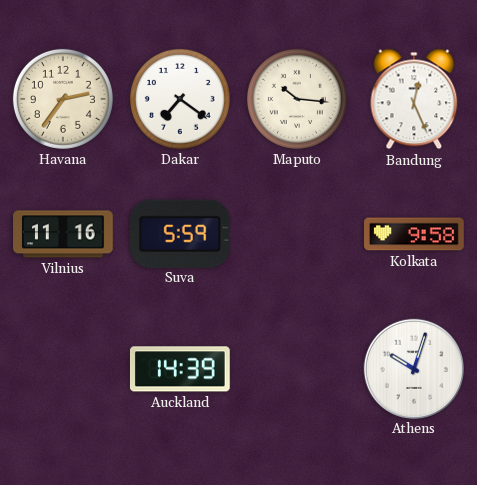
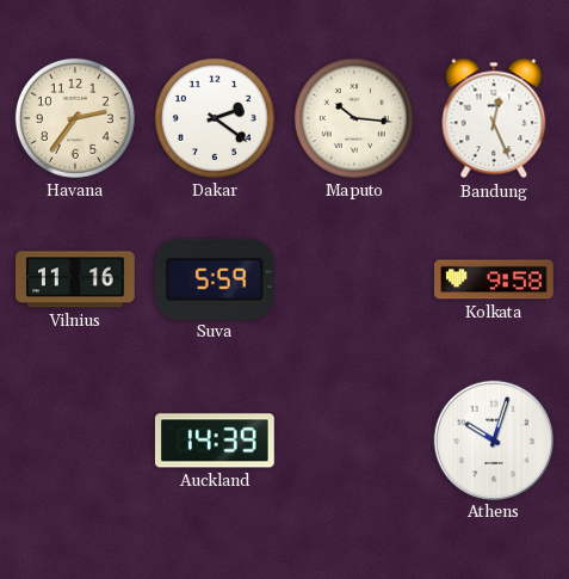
Dakar: 7:21 -> 2:21
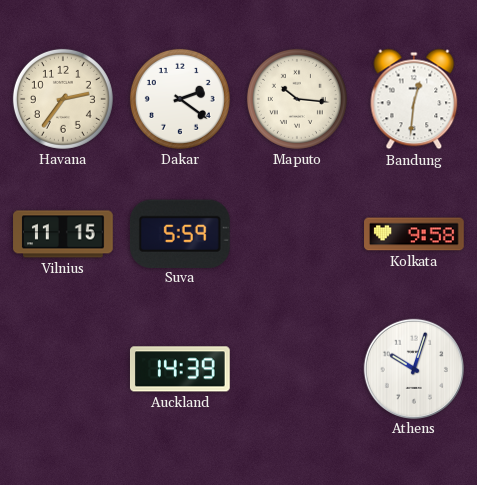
Bandung: 12:26 -> 12:31
Vilnius: 11:16 -> 11:15
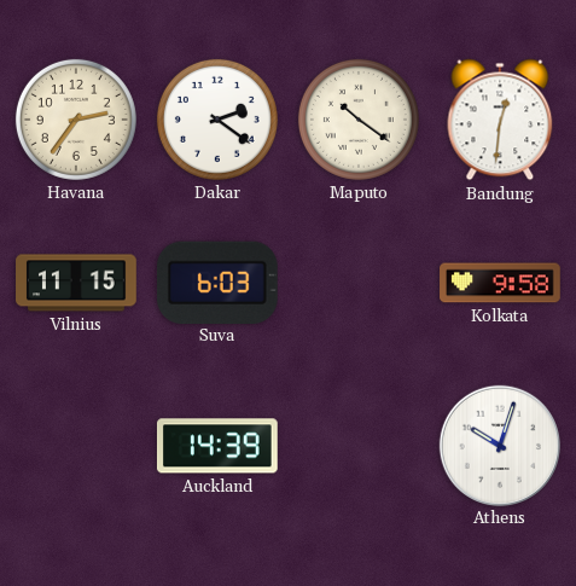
Maputo: 10:16 -> 10:21
Suva: 5:59 -> 6:03
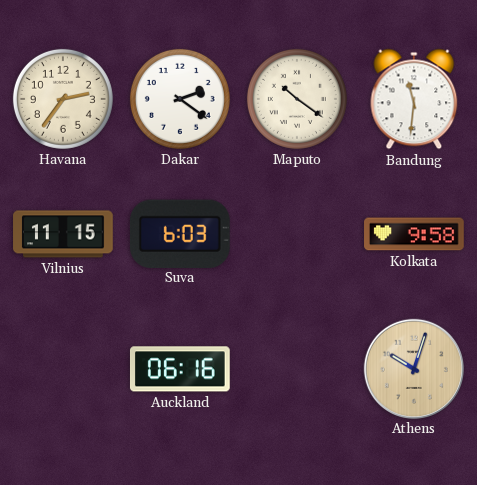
Bandung: 12:31 -> 11:31
Auckland: 14:39 -> 06:16
Athens dial: white -> champagne
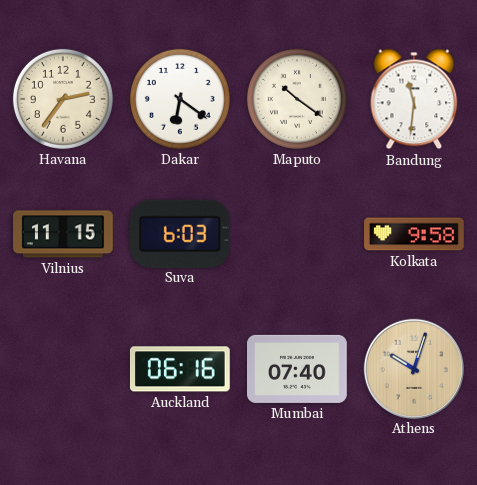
Dakar: 2:21 -> 6:21
Mumbai: none -> 07:40
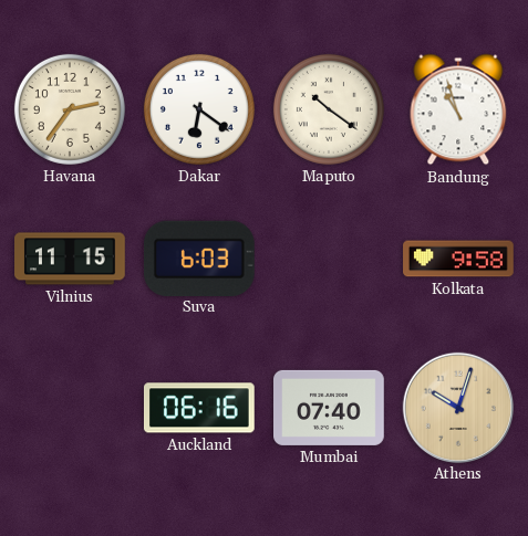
Bandung: 11:31 -> 10:57
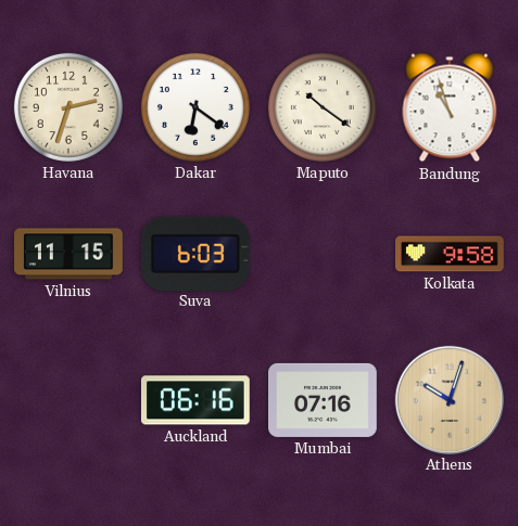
Havana: 2:36 -> 2:33
Mumbai: 07:40 -> 07:16
